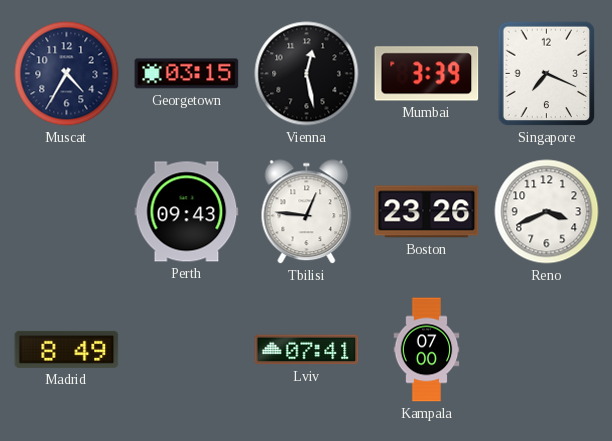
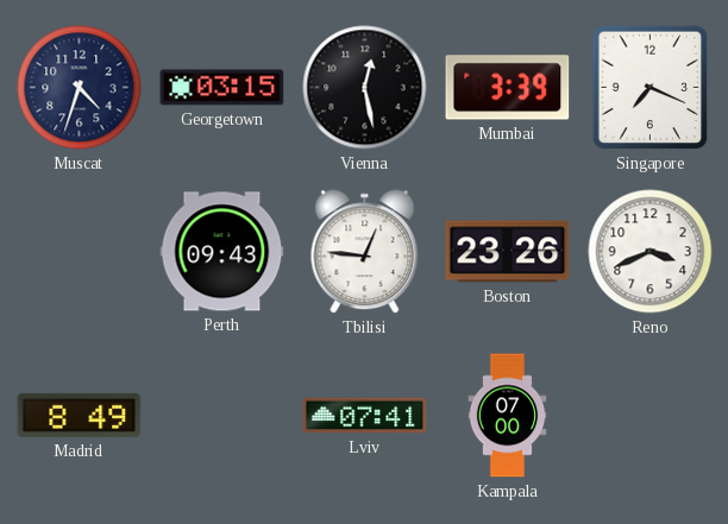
Muscat: 4:35 -> 4:33
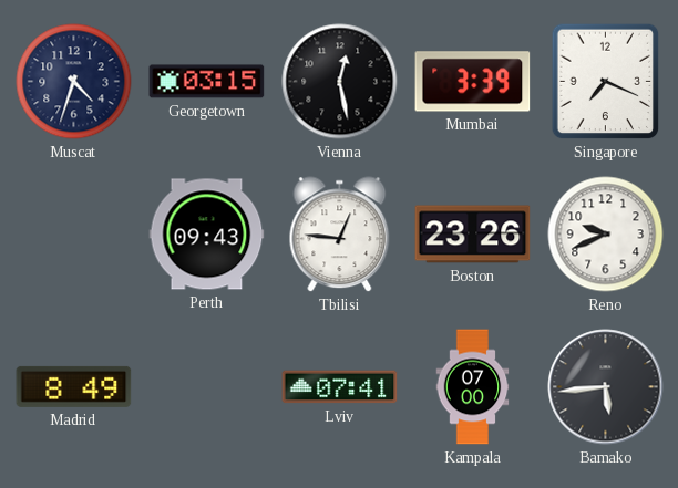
Reno: 3:41 -> 9:41
Bamako: none -> 5:44
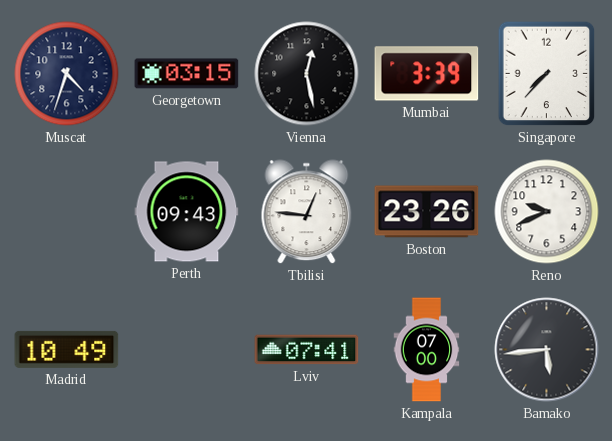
Singapore: 7:19 -> 7:37
Madrid: 8:49 -> 10:49
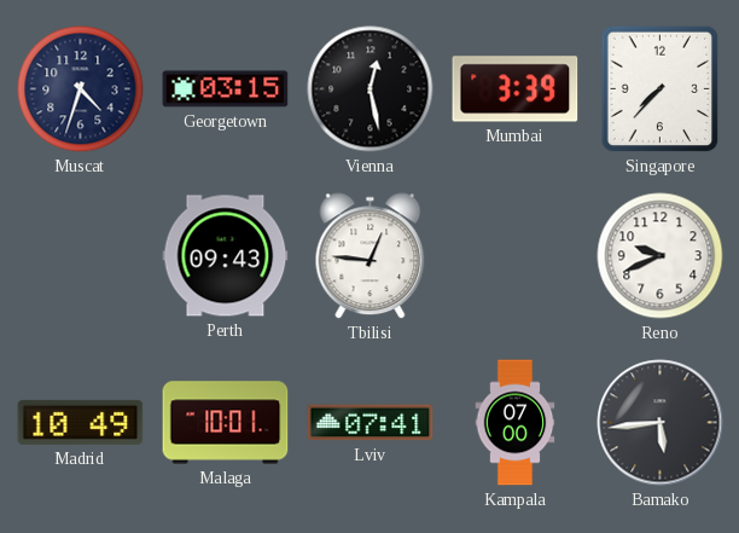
Boston: 23:26 -> none
Malaga: none -> 10:01
